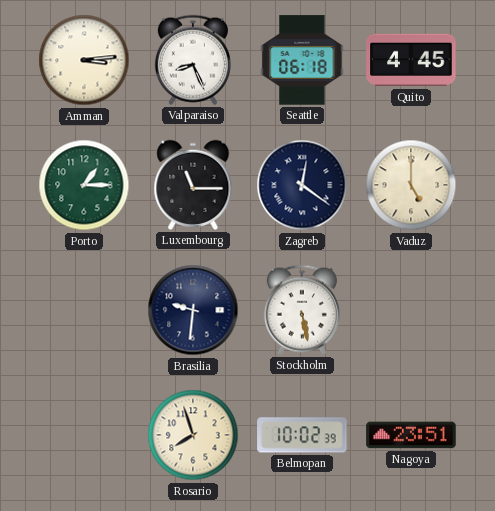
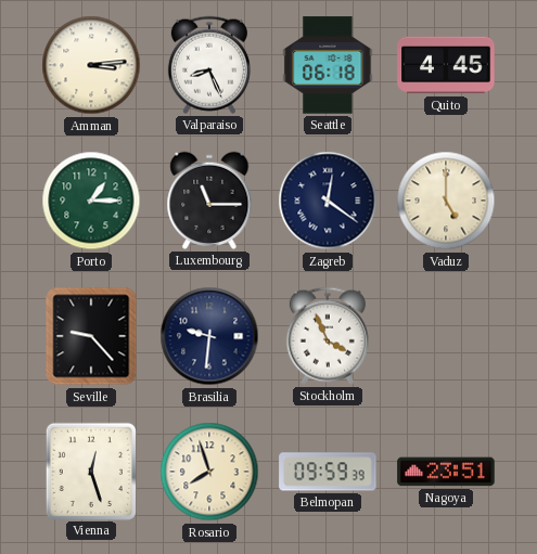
Seville: none -> 9:23
Stockholm: 5:28 -> 3:56
Vienna: none -> 12:27
Belmopan: 10:02 -> 09:59
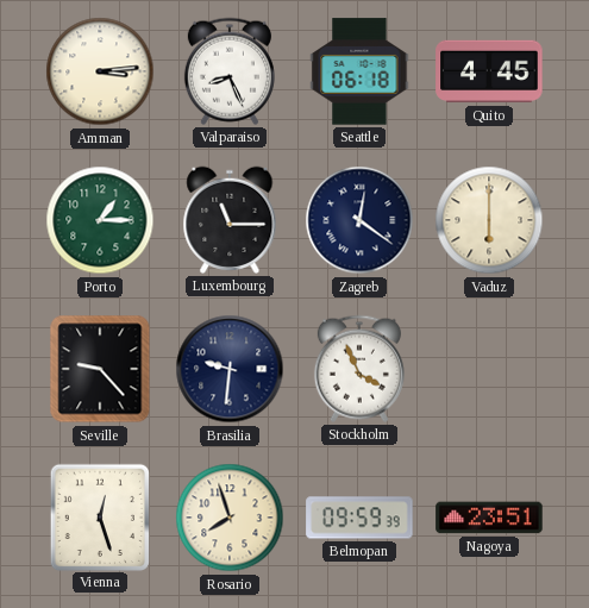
Vaduz: 5:00 -> 6:00
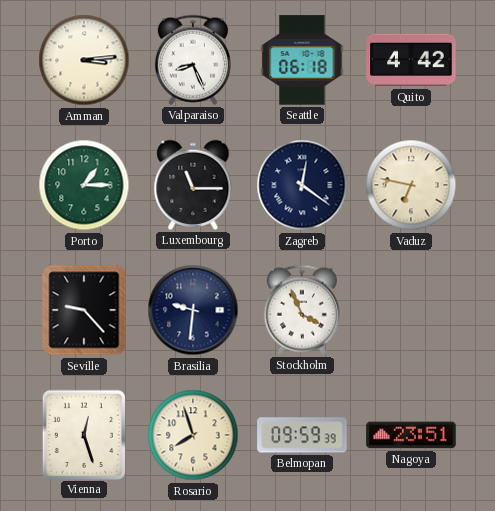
Quito: 4:45 -> 4:42
Vaduz: 6:00 -> 6:47
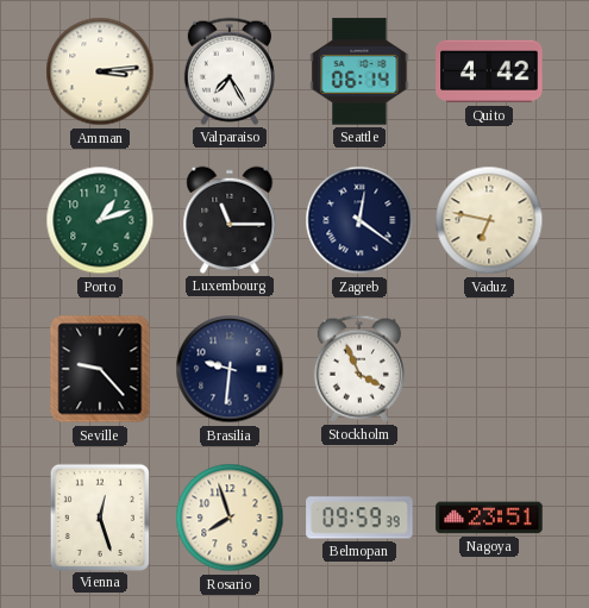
Valparaiso: 8:26 -> 7:25
Seattle: 06:18 -> 06:14
Porto: 1:15 -> 1:12
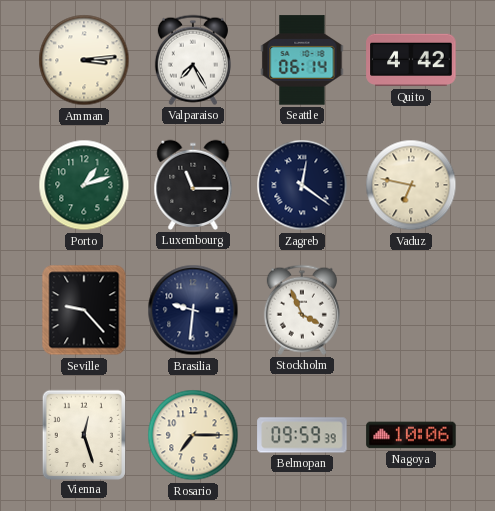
Rosario: 7:57 -> 7:15
Nagoya: 23:51 -> 10:06
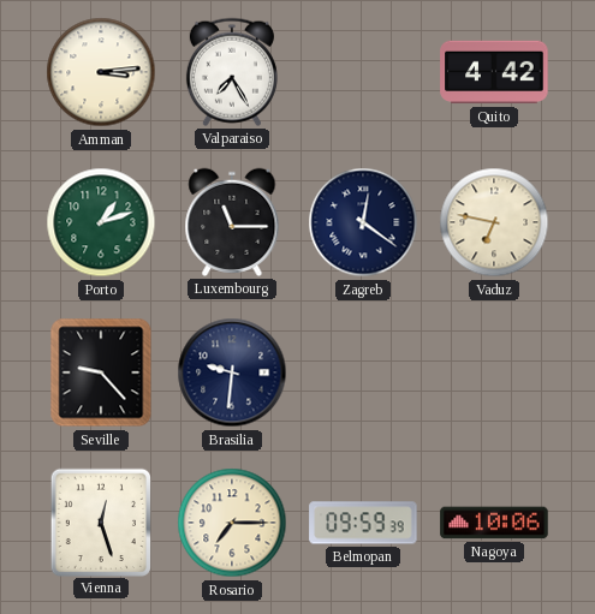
Seattle: 06:14 -> none
Stockholm: 3:56 -> none
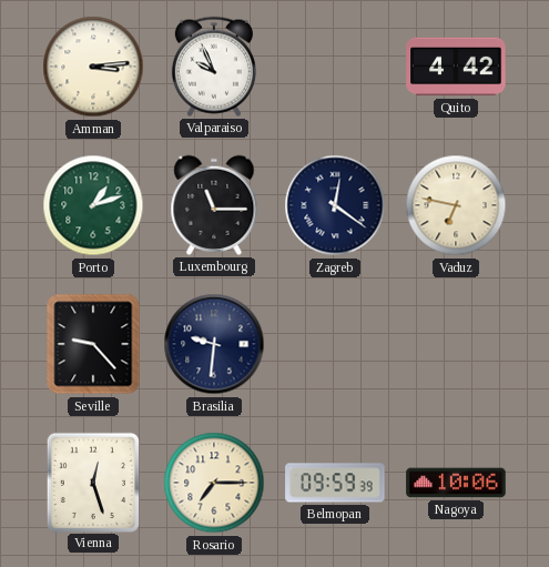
Valparaiso: 7:25 -> 9:56
